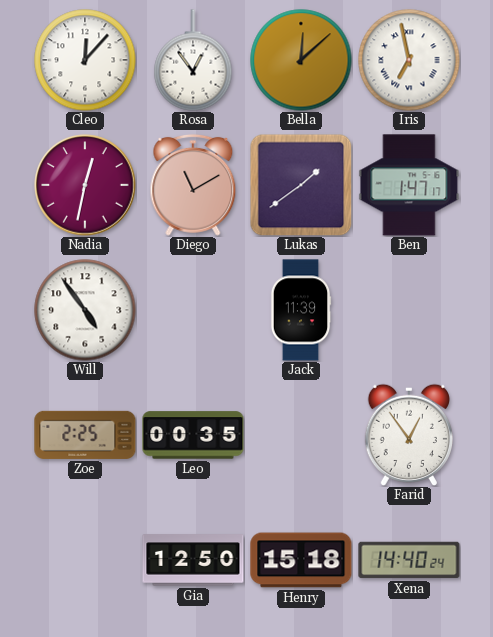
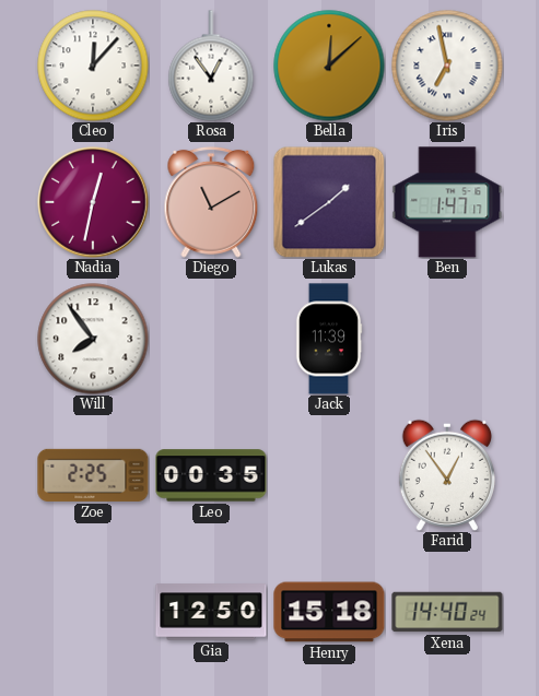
Will: 4:54 -> 7:54
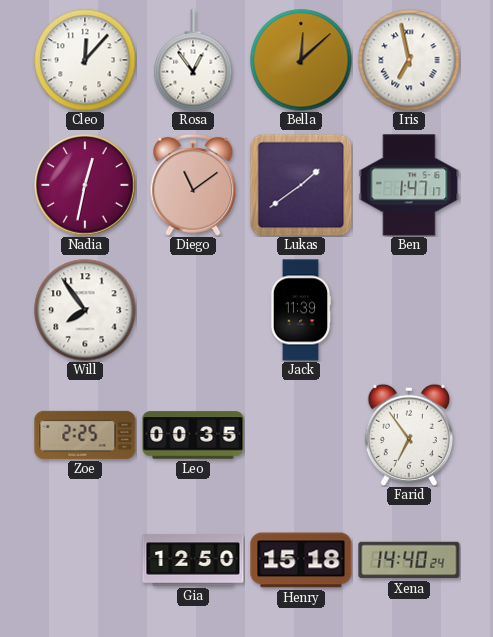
Diego: 11:10 -> 11:09
Farid: 12:54 -> 6:54
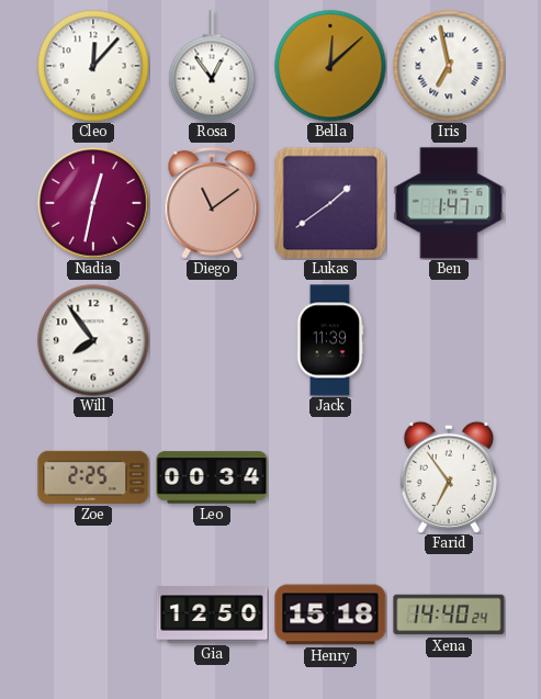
Leo: 00:35 -> 00:34
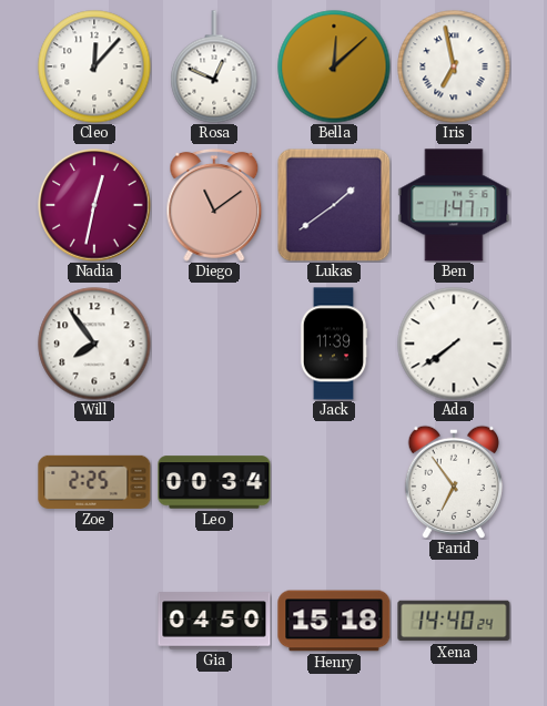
Rosa: 12:54 -> 12:49
Ada: none -> 7:39
Gia: 12:50 -> 04:50
